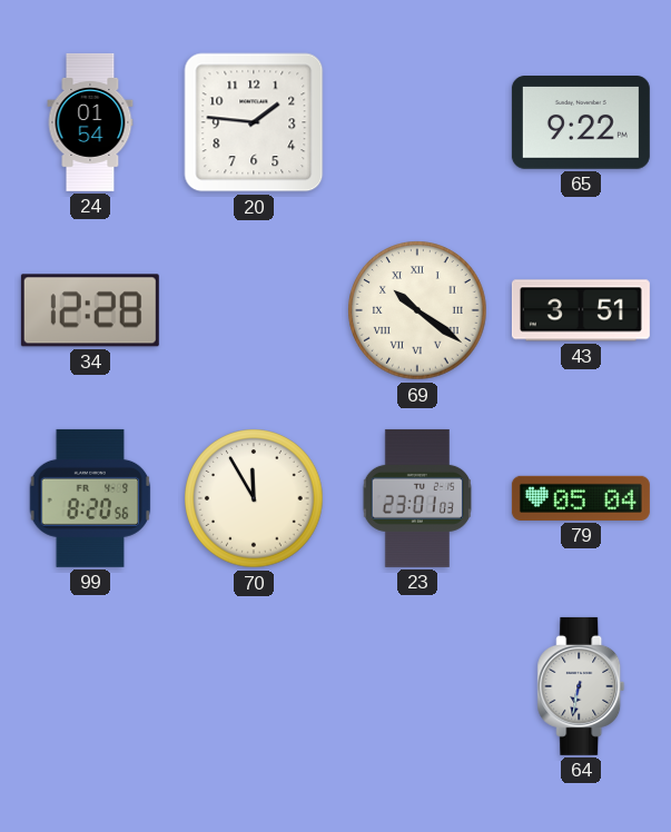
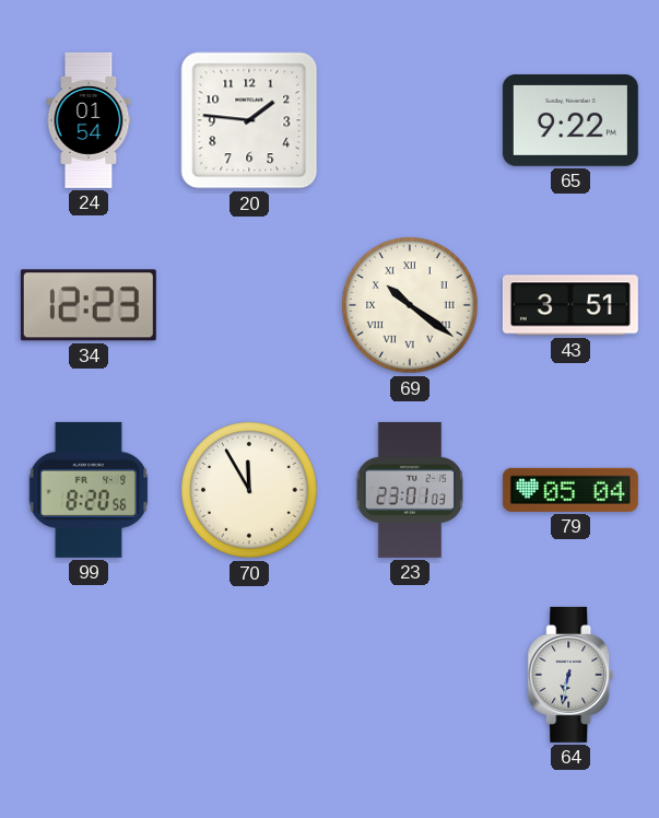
34: 12:28 -> 12:23
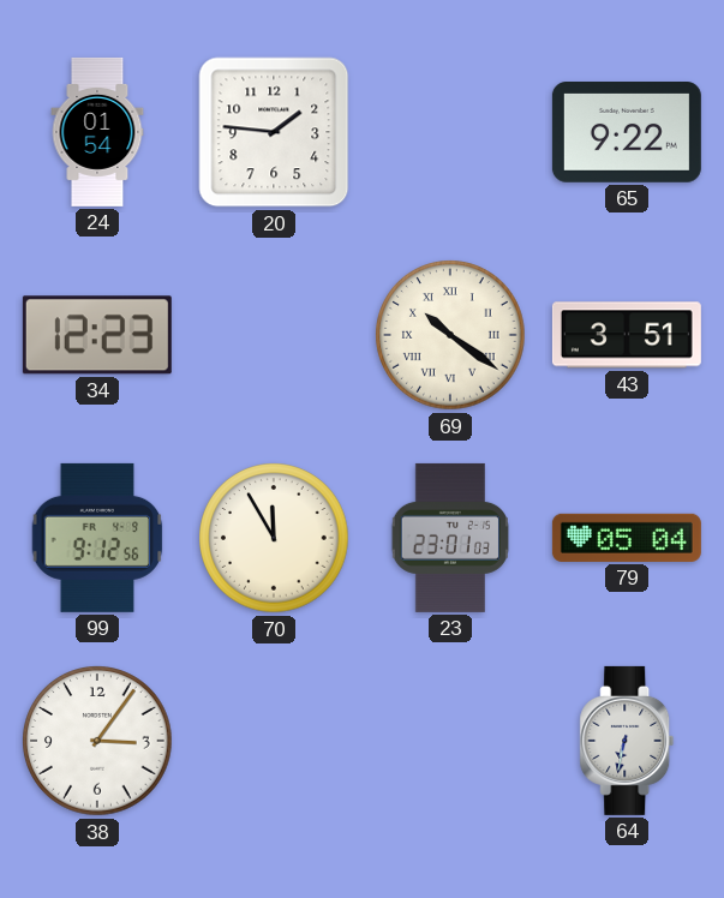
99: 8:20 -> 9:12
38: none -> 3:06
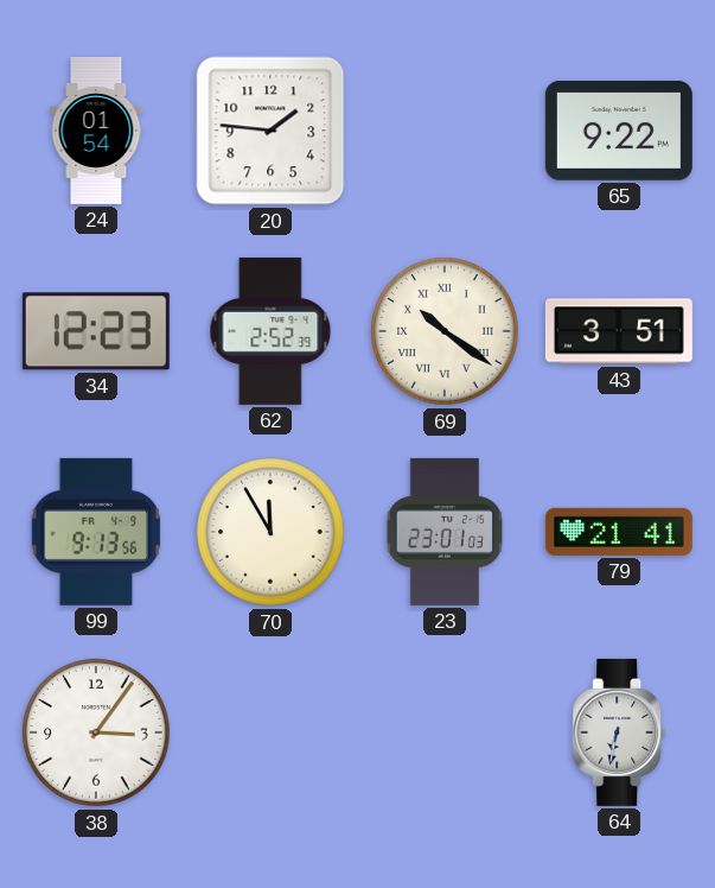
62: none -> 2:52
99: 9:12 -> 9:13
79: 05:04 -> 21:41
